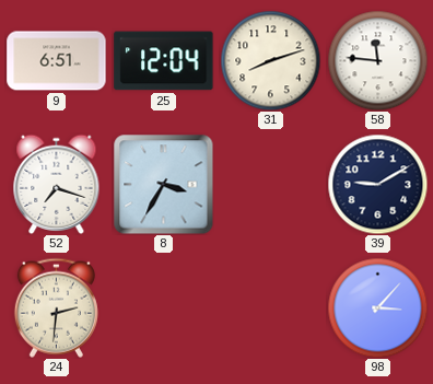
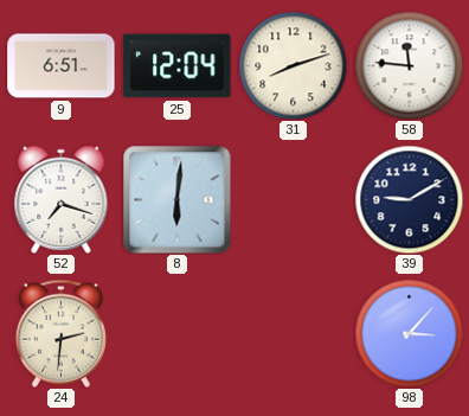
8: 3:35 -> 6:01
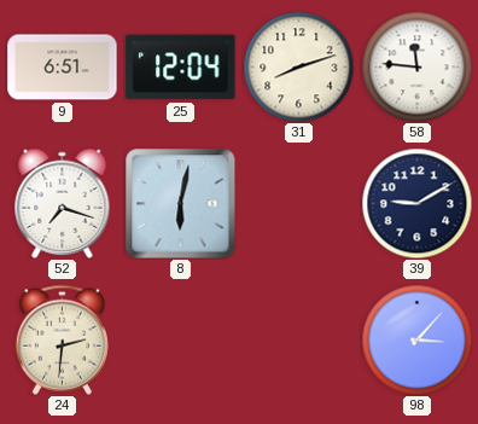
8: 6:01 -> 6:02
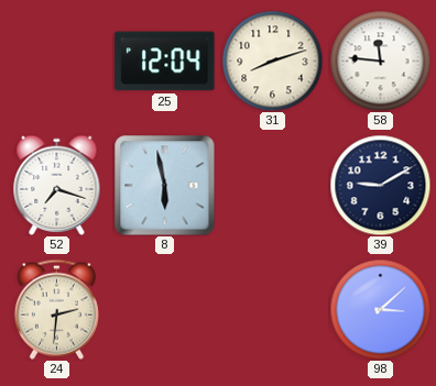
9: 6:51 -> none
8: 6:02 -> 5:58
98: 3:07 -> 3:08
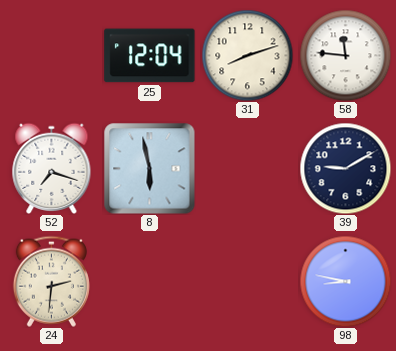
98: 3:08 -> 8:47
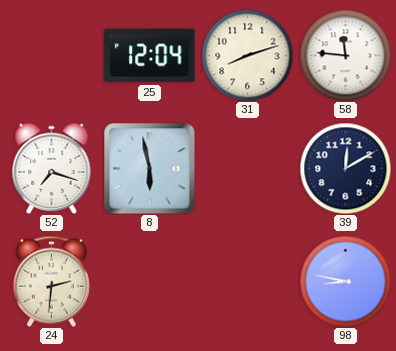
39: 9:10 -> 12:10
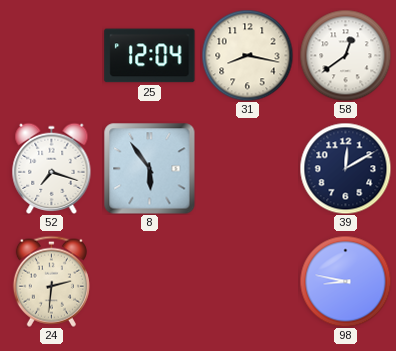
31: 8:12 -> 8:17
58: 11:46 -> 12:39
8: 5:58 -> 5:54
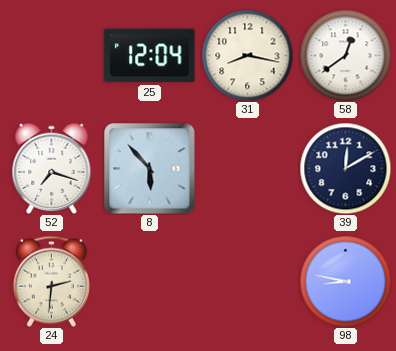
8: 5:54 -> 5:53
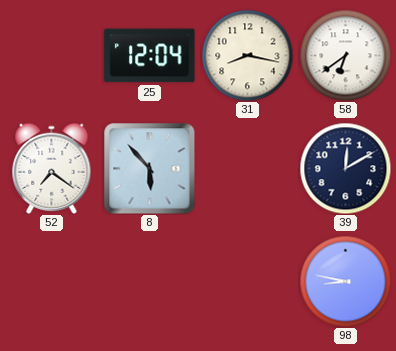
58: 12:39 -> 6:39
52: 7:18 -> 7:21
24: 2:31 -> none
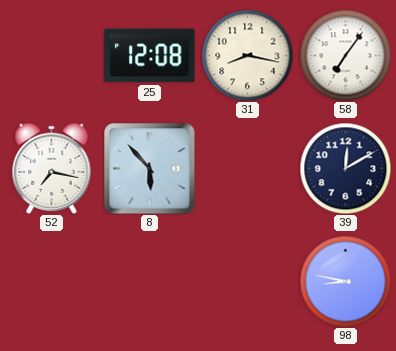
25: 12:04 -> 12:08
58: 6:39 -> 7:06
52: 7:21 -> 7:17
